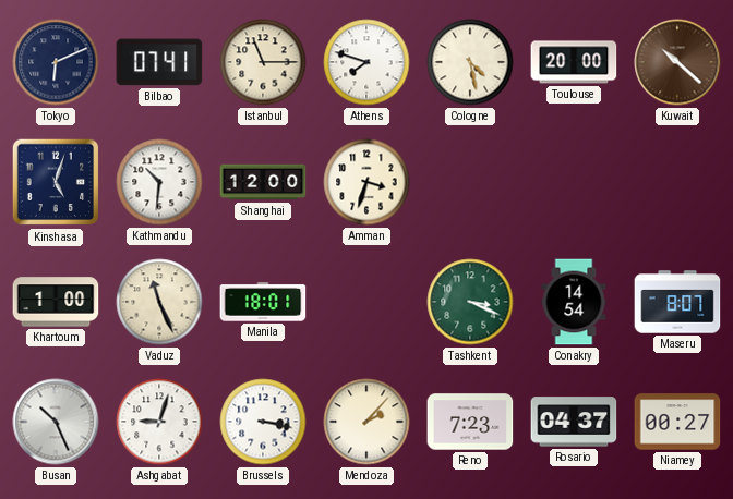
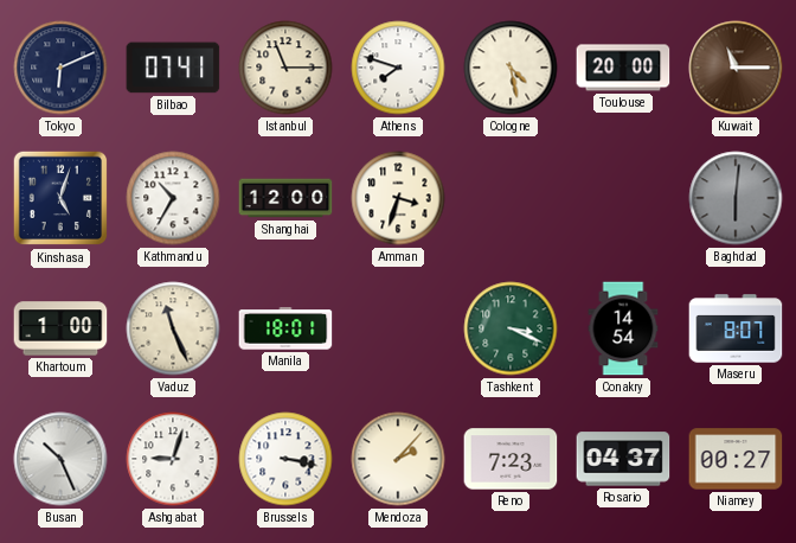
Kuwait: 10:22 -> 11:15
Kathmandu: 10:31 -> 10:35
Baghdad: none -> 6:01
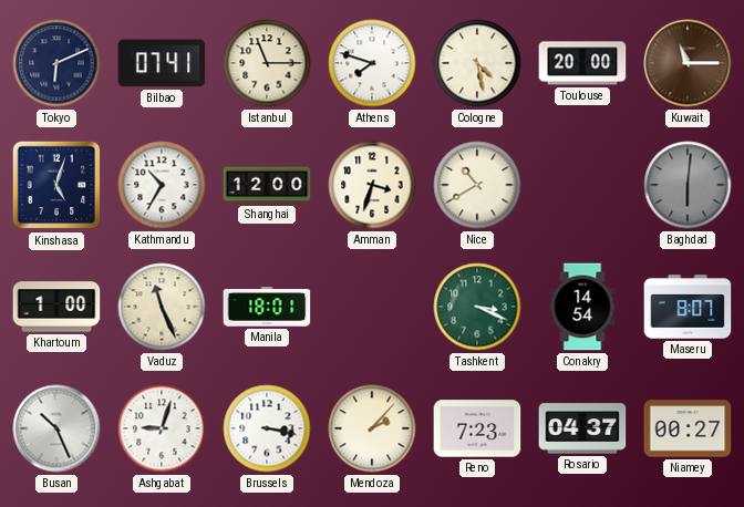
Nice: none -> 10:40
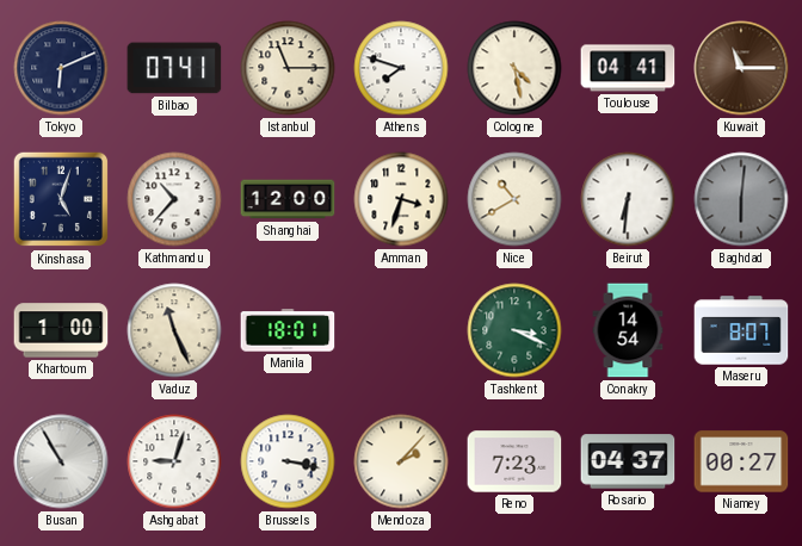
Toulouse: 20:00 -> 04:41
Kathmandu: 10:35 -> 10:37
Beirut: none -> 6:31
Busan: 10:26 -> 10:55
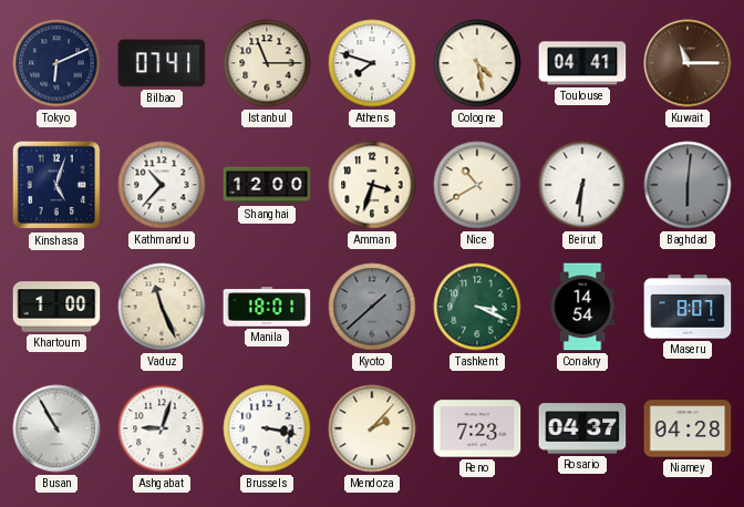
Kyoto: none -> 1:38
Niamey: 00:27 -> 04:28
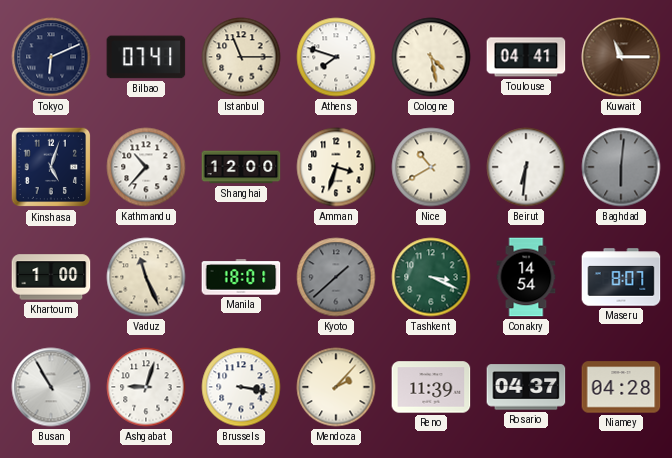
Reno: 7:23 -> 11:39
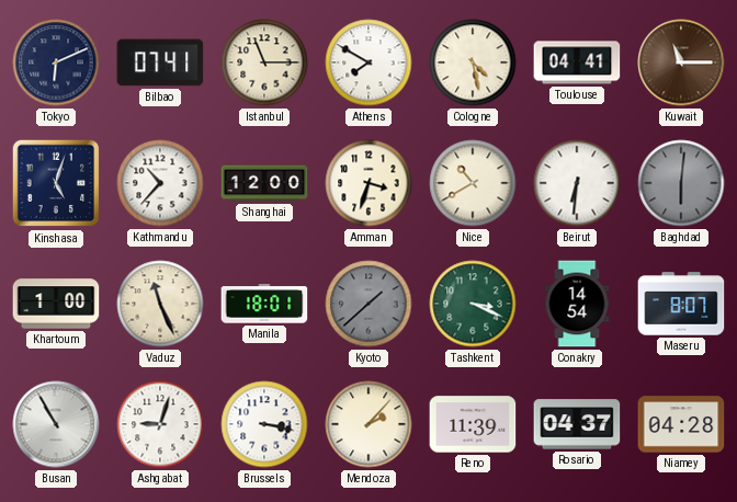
Athens: 7:48 -> 7:50
